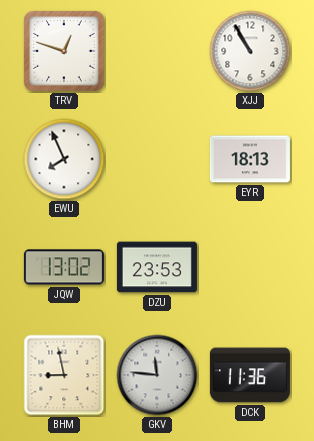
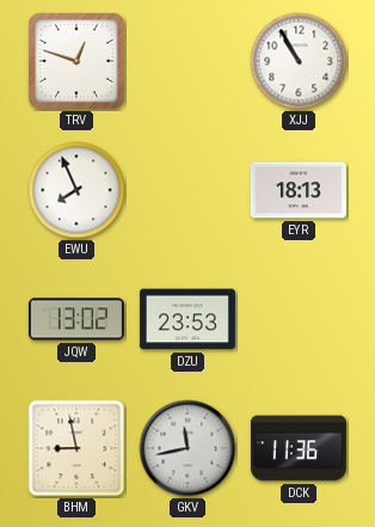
GKV: 11:46 -> 11:43
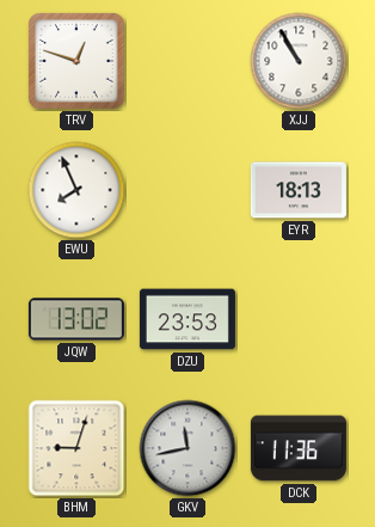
BHM: 8:58 -> 9:03
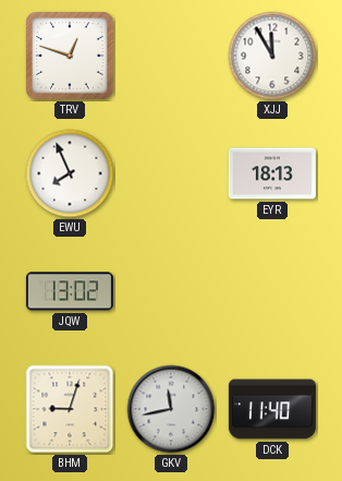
XJJ: 10:55 -> 11:55
DZU: 23:53 -> none
DCK: 11:36 -> 11:40
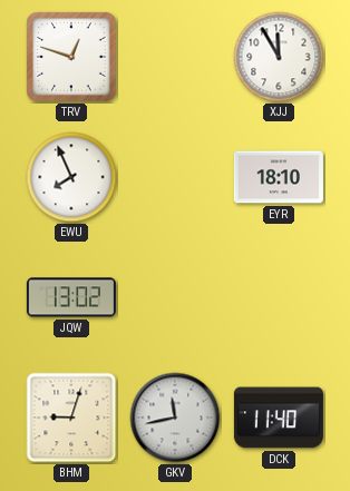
EYR: 18:13 -> 18:10
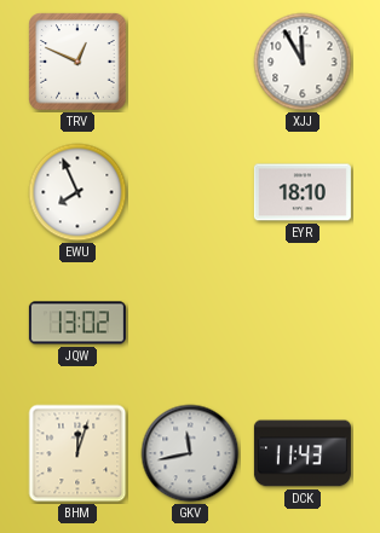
TRV: 12:48 -> 12:49
BHM: 9:03 -> 12:03
DCK: 11:40 -> 11:43
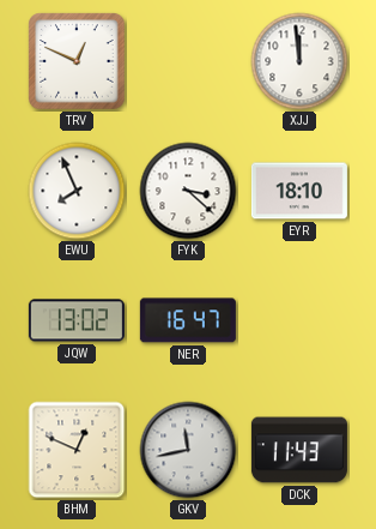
XJJ: 11:55 -> 11:59
FYK: none -> 3:22
NER: none -> 16:47
BHM: 12:03 -> 12:49
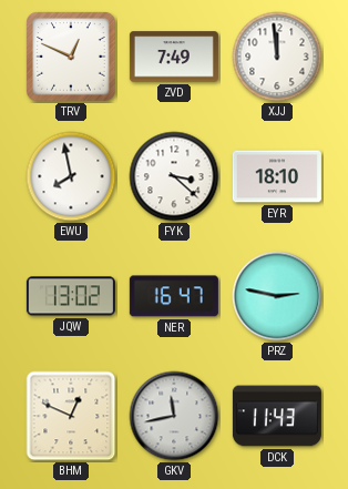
ZVD: none -> 7:49
EWU: 7:56 -> 7:58
PRZ: none -> 2:47
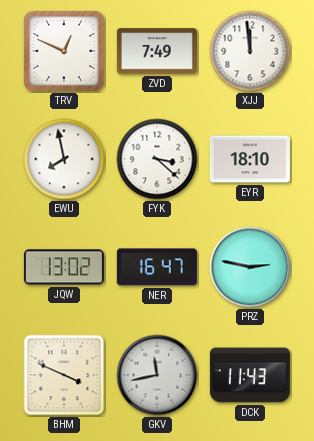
BHM: 12:49 -> 3:49
